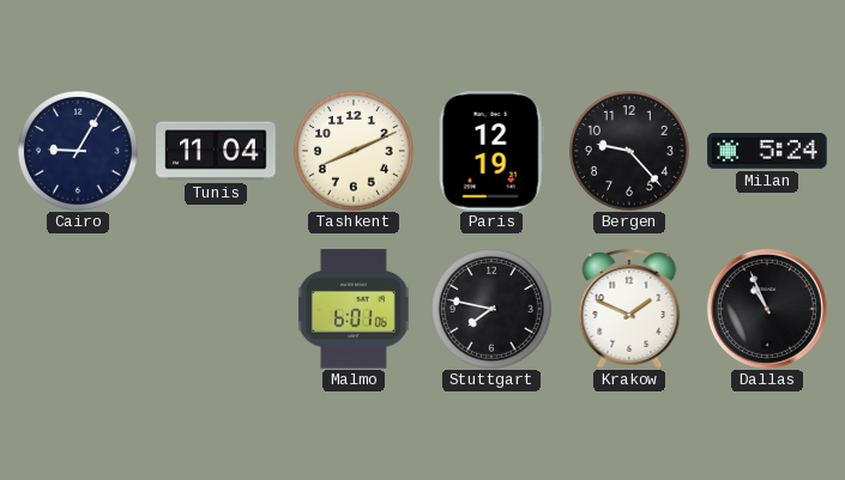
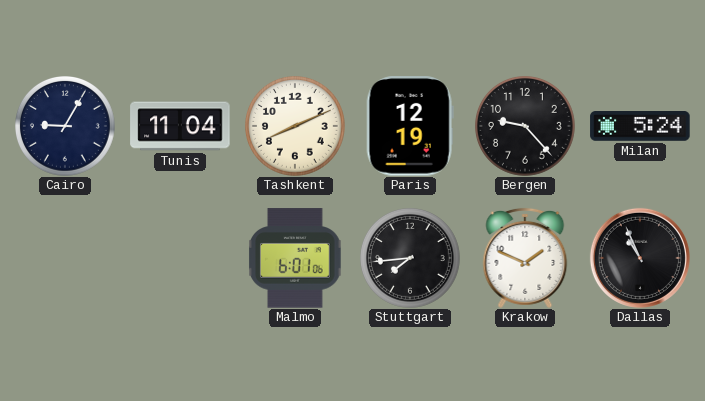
Stuttgart: 7:47 -> 7:44
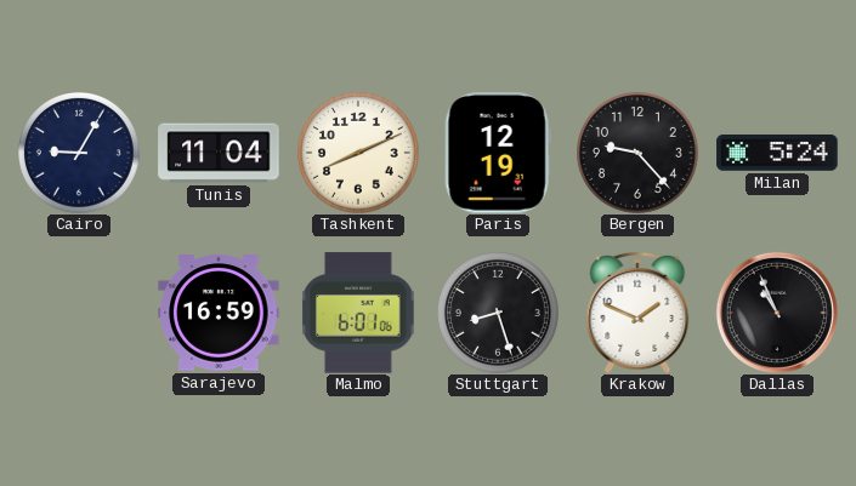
Sarajevo: none -> 16:59
Stuttgart: 7:44 -> 8:27
